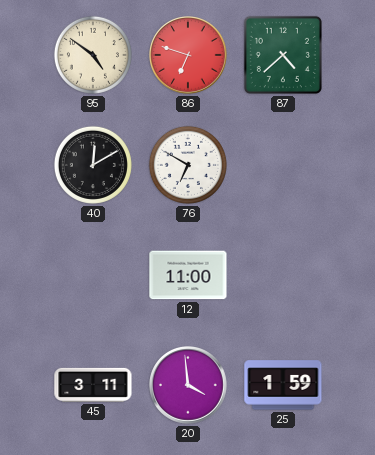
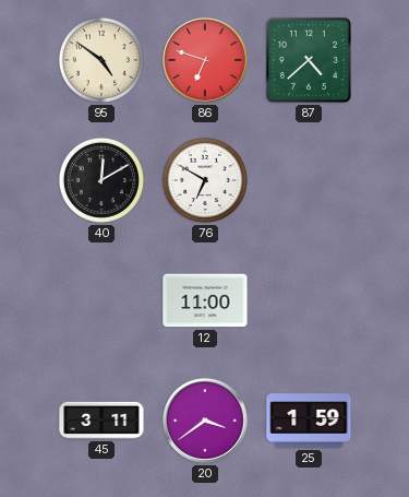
20: 3:59 -> 3:39
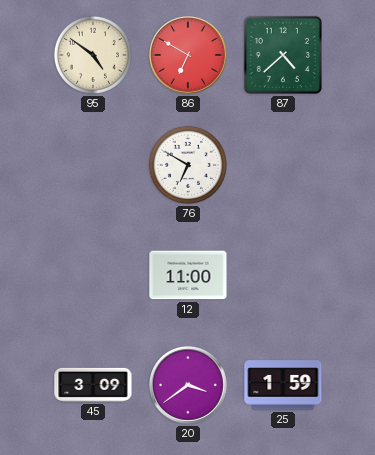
86: 6:48 -> 6:50
40: 12:10 -> none
45: 3:11 -> 3:09
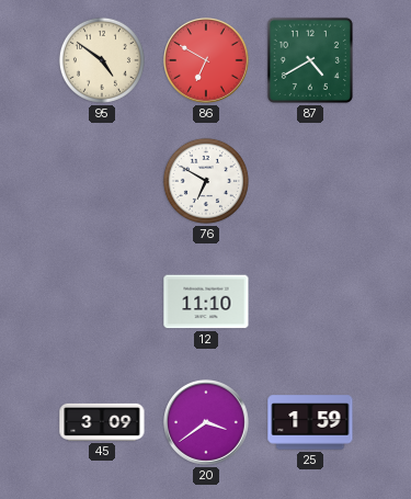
87: 4:38 -> 4:40
12: 11:00 -> 11:10
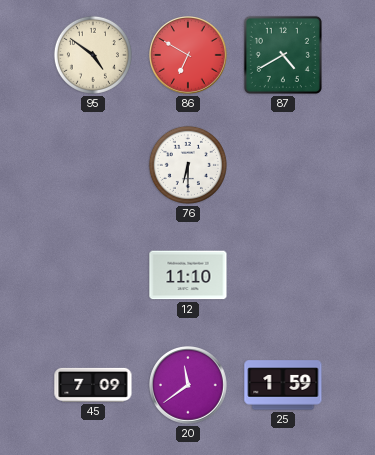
76: 6:50 -> 6:30
45: 3:09 -> 7:09
20: 3:39 -> 11:39
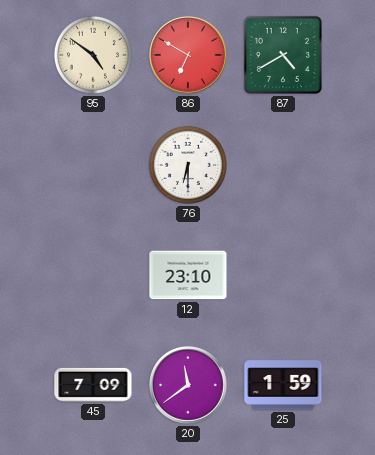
12: 11:10 -> 23:10
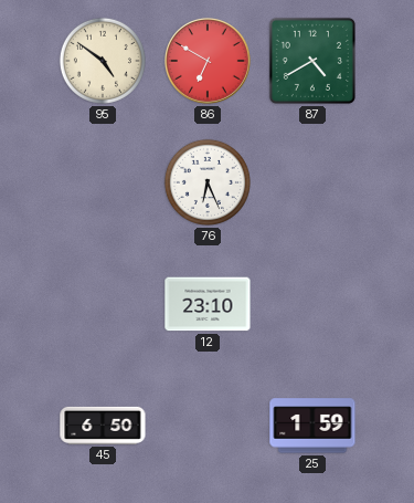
76: 6:30 -> 6:26
45: 7:09 -> 6:50
20: 11:39 -> none
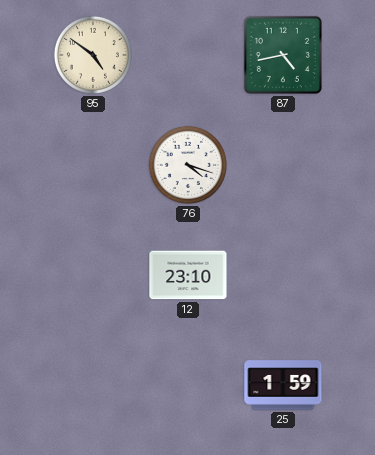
86: 6:50 -> none
87: 4:40 -> 4:43
76: 6:26 -> 4:18
45: 6:50 -> none
